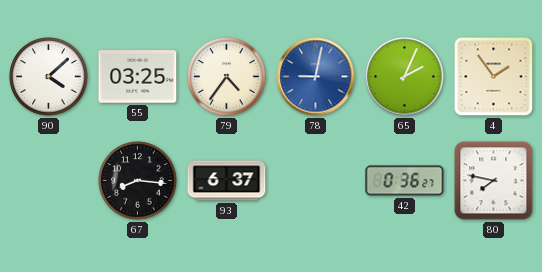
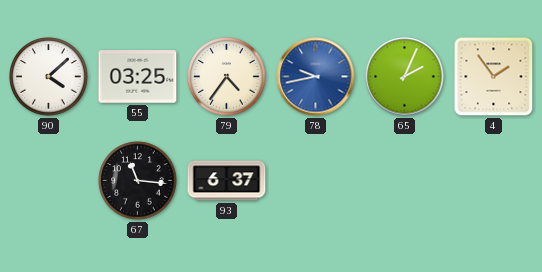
78: 9:02 -> 9:43
67: 8:16 -> 11:16
42: 0:36 -> none
80: 7:47 -> none
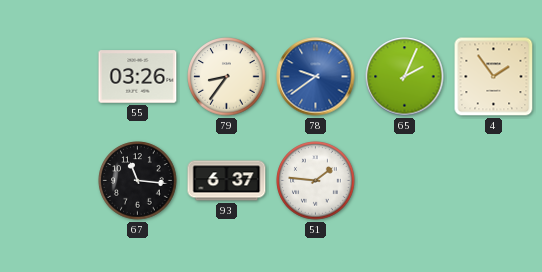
90: 4:08 -> none
55: 03:25 -> 03:26
79: 4:36 -> 8:36
78: 9:43 -> 9:39
51: none -> 1:46
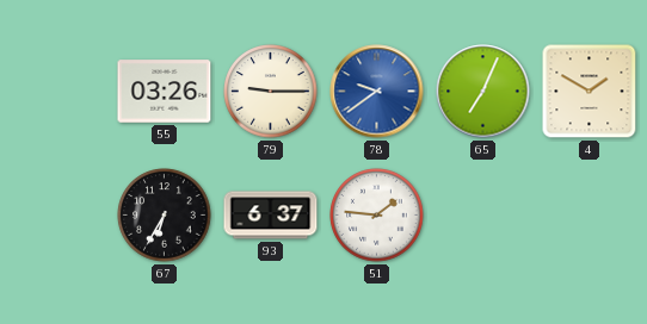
79: 8:36 -> 9:15
65: 2:04 -> 7:04
4: 1:54 -> 1:50
67: 11:16 -> 6:35
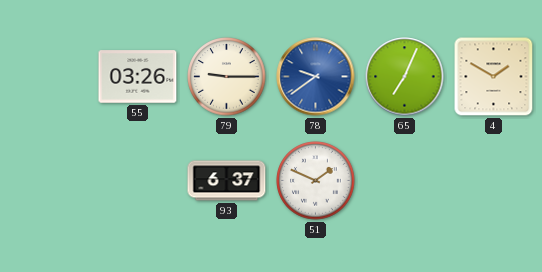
67: 6:35 -> none
51: 1:46 -> 1:49
